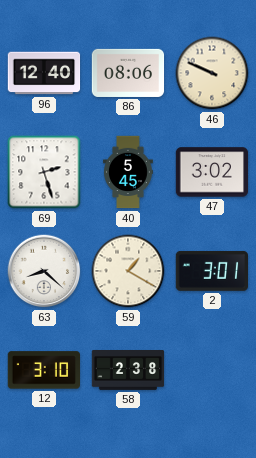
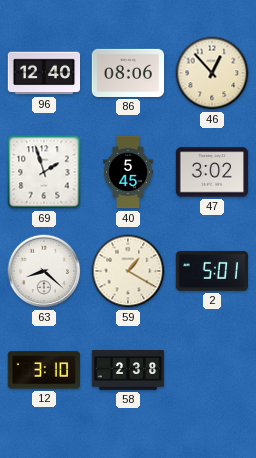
46: 9:49 -> 12:53
69: 2:27 -> 1:57
2: 3:01 -> 5:01
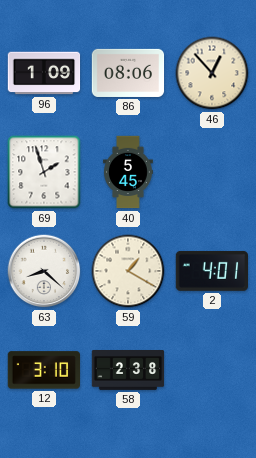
96: 12:40 -> 1:09
47: 3:02 -> none
2: 5:01 -> 4:01
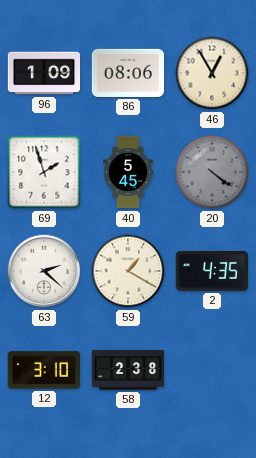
46: 12:53 -> 12:55
20: none -> 4:21
63: 8:22 -> 2:22
2: 4:01 -> 4:35
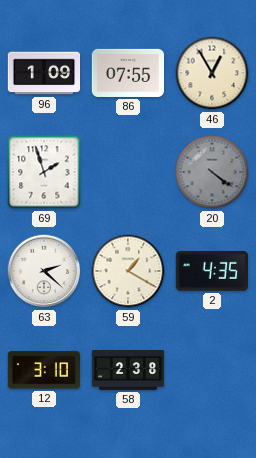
86: 08:06 -> 07:55
40: 5:45 -> none
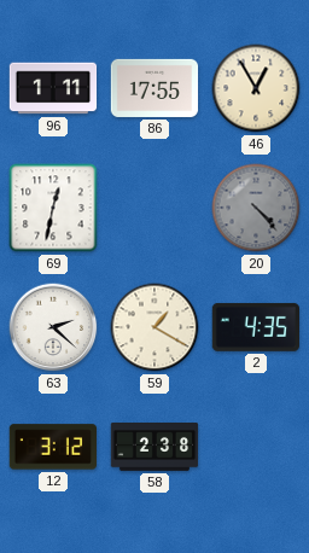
96: 1:09 -> 1:11
86: 07:55 -> 17:55
69: 1:57 -> 12:32
20: 4:21 -> 4:23
12: 3:10 -> 3:12
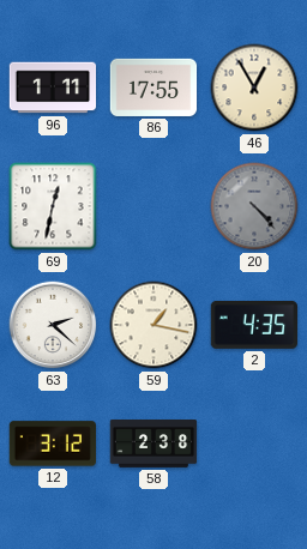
59: 1:20 -> 1:17
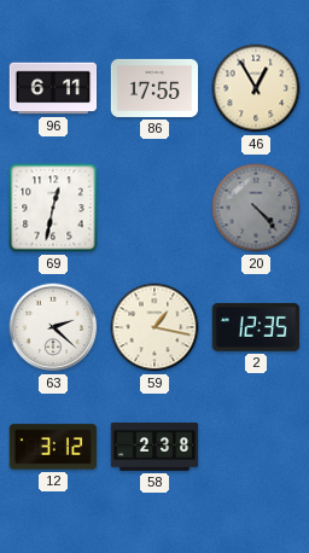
96: 1:11 -> 6:11
2: 4:35 -> 12:35
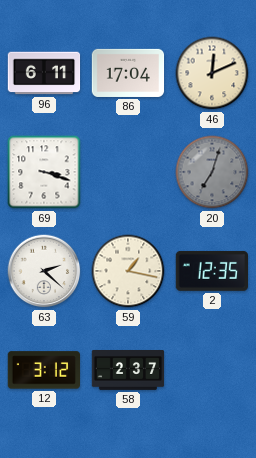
86: 17:55 -> 17:04
46: 12:55 -> 12:11
69: 12:32 -> 3:18
20: 4:23 -> 7:03
58: 2:38 -> 2:37
